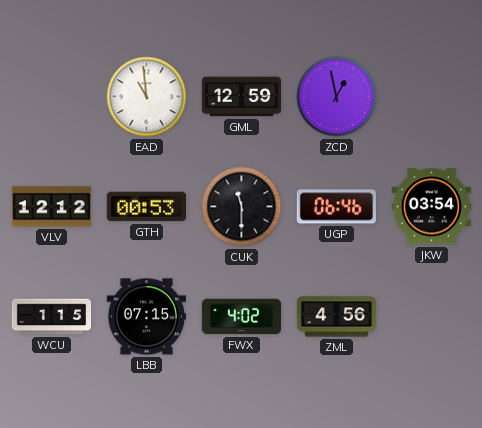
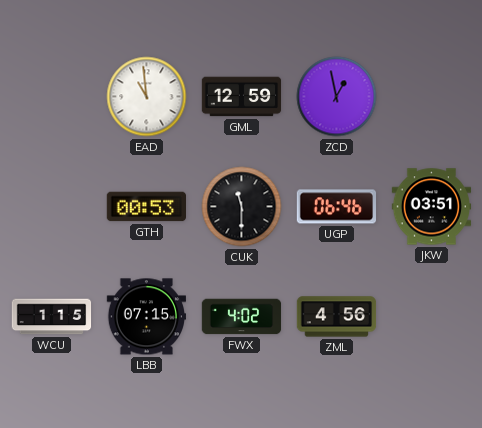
VLV: 12:12 -> none
JKW: 03:54 -> 03:51
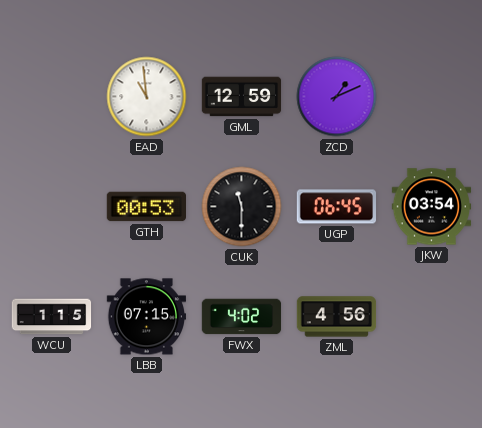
ZCD: 12:58 -> 1:11
UGP: 06:46 -> 06:45
JKW: 03:51 -> 03:54
